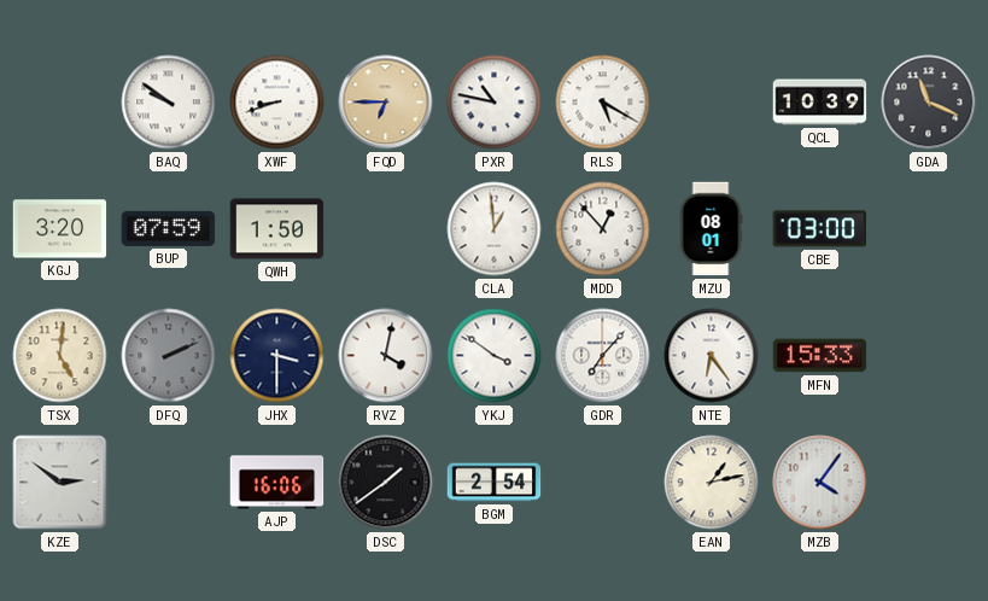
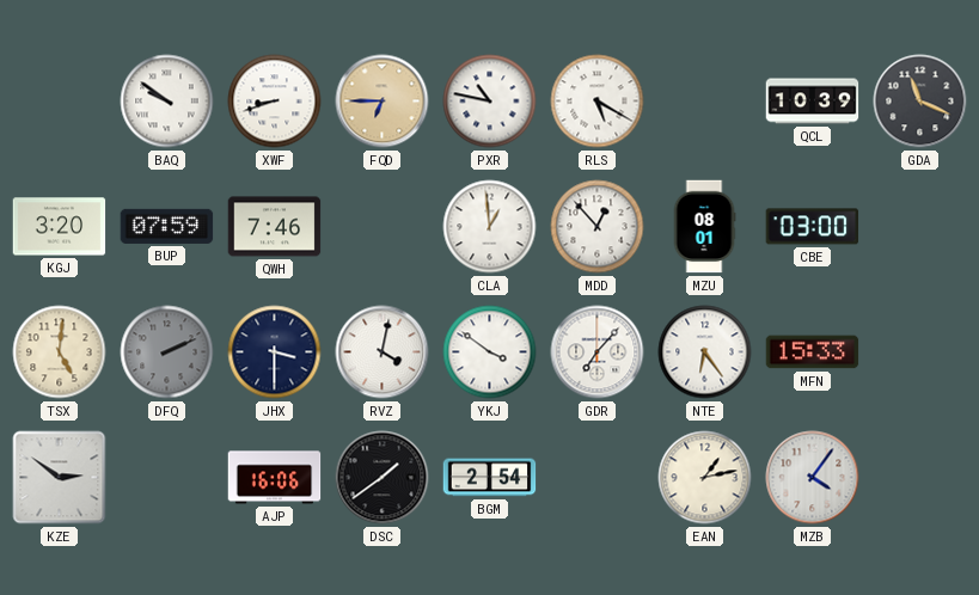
QWH: 1:50 -> 7:46
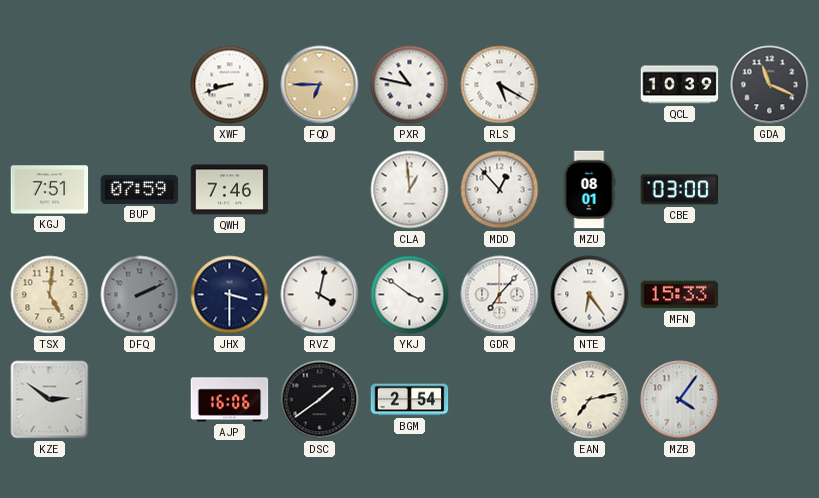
BAQ: 9:51 -> none
KGJ: 3:20 -> 7:51
EAN: 1:13 -> 7:13
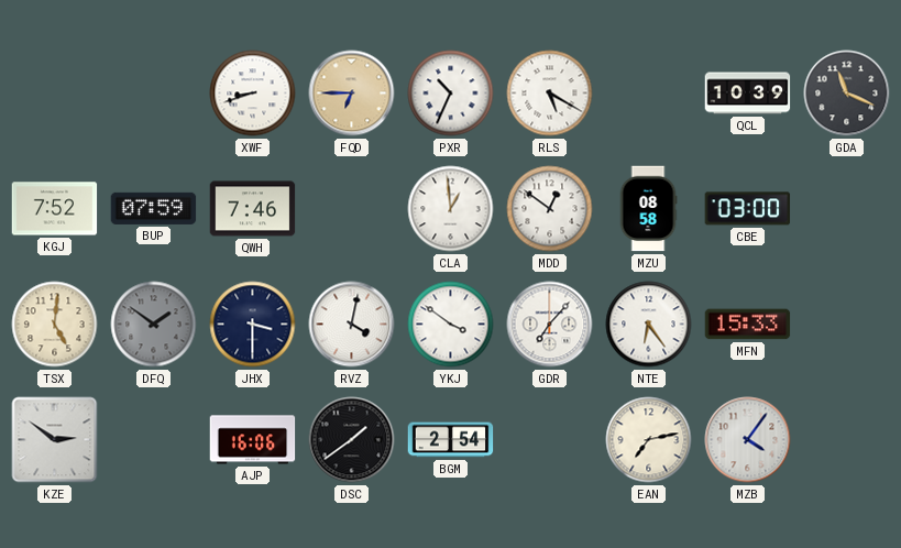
PXR: 10:47 -> 10:34
KGJ: 7:51 -> 7:52
MDD: 12:53 -> 12:51
MZU: 08:01 -> 08:58
DFQ: 2:11 -> 1:51
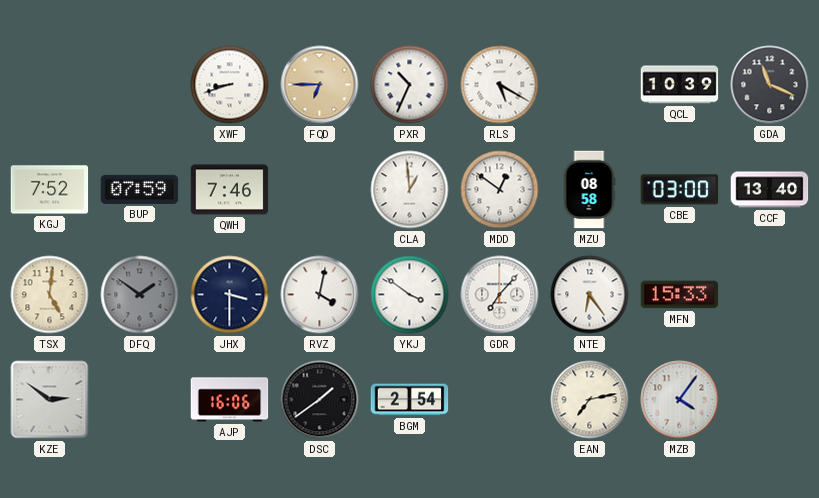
CCF: none -> 13:40
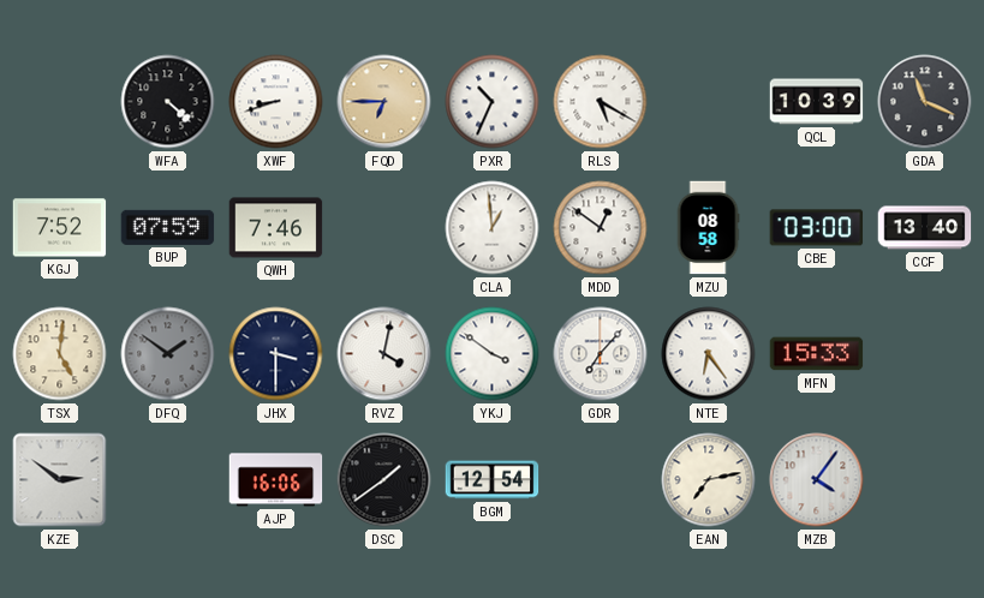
WFA: none -> 4:22
BGM: 2:54 -> 12:54
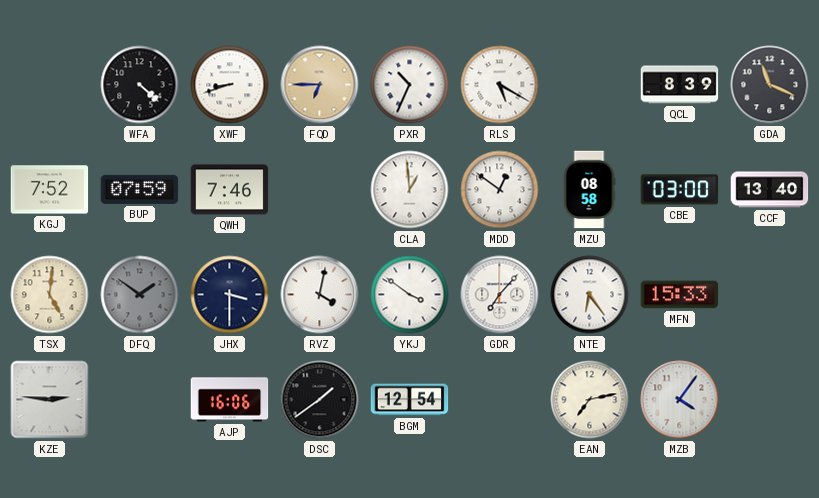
QCL: 10:39 -> 8:39
KZE: 2:51 -> 2:46
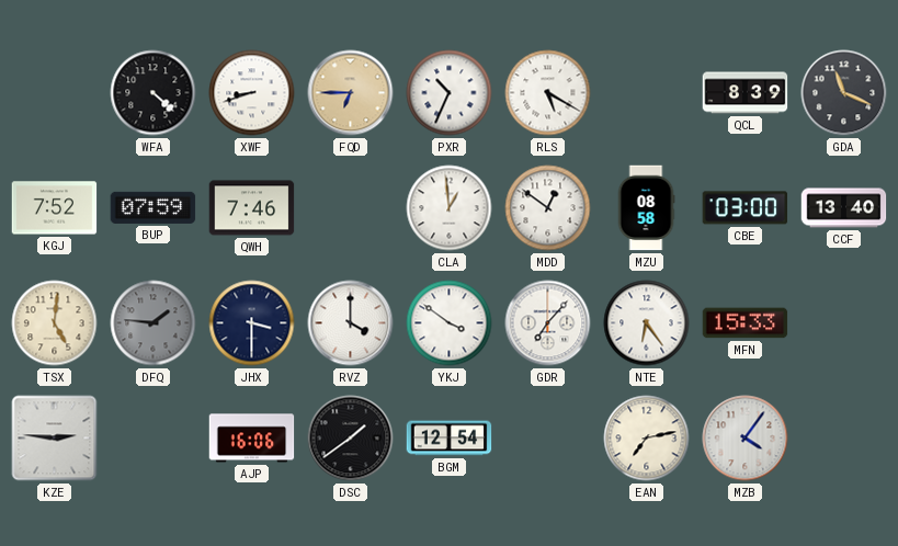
DFQ: 1:51 -> 1:46
RVZ: 4:02 -> 4:00
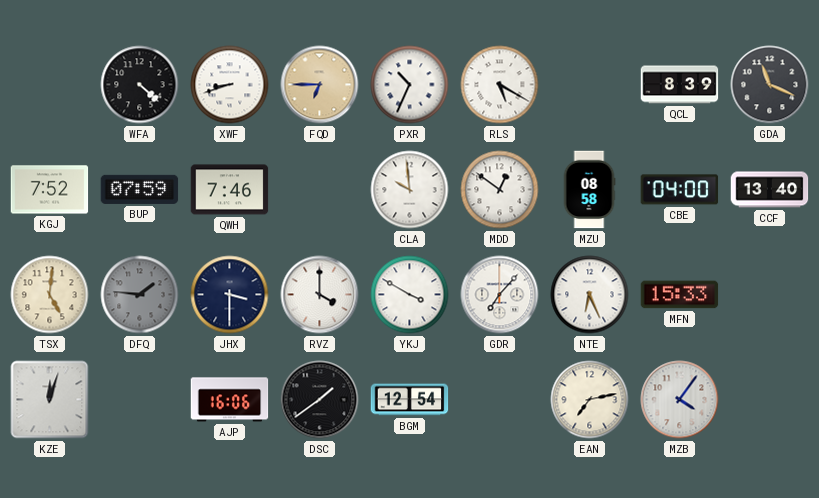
CLA: 12:59 -> 9:59
CBE: 03:00 -> 04:00
YKJ: 3:51 -> 3:50
NTE: 6:24 -> 6:26
KZE: 2:46 -> 12:03
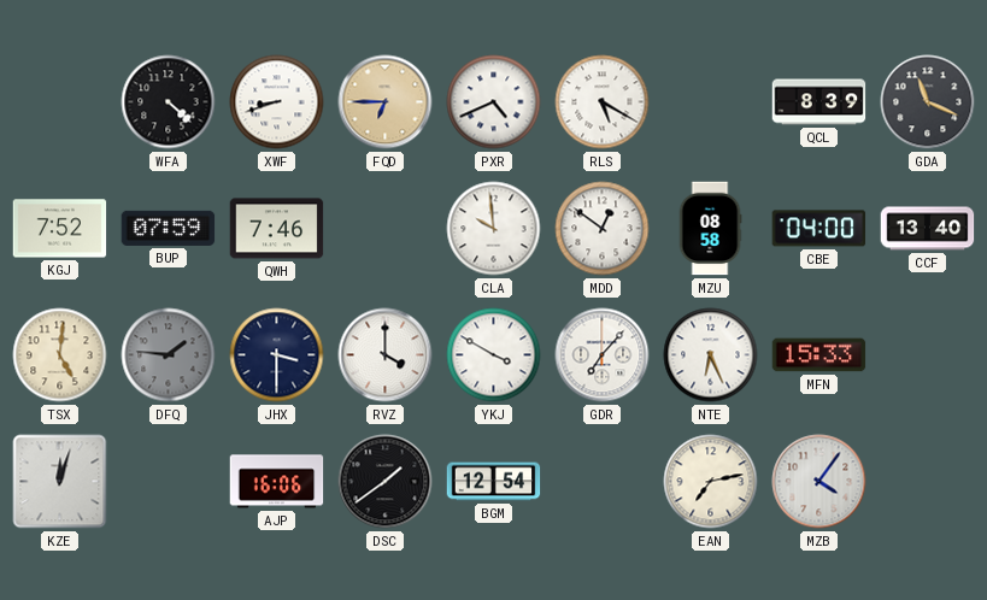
PXR: 10:34 -> 4:41
